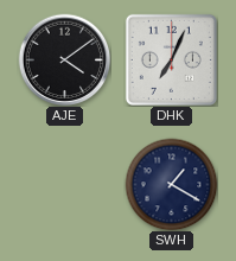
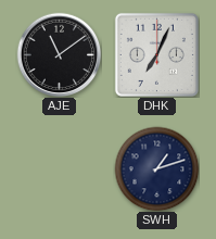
AJE: 4:09 -> 11:09
SWH: 1:20 -> 1:12
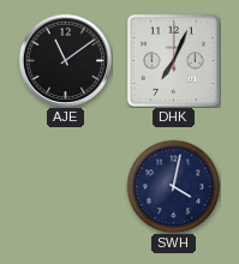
SWH: 1:12 -> 4:02
